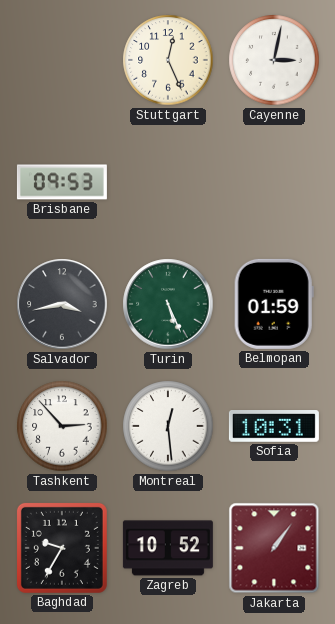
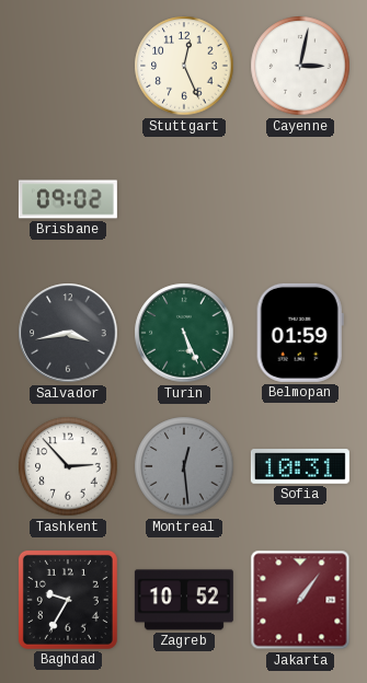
Brisbane: 09:53 -> 09:02
Montreal dial: white -> grey
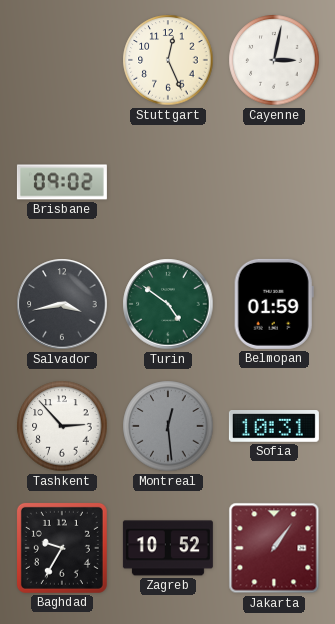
Turin: 5:26 -> 4:51
